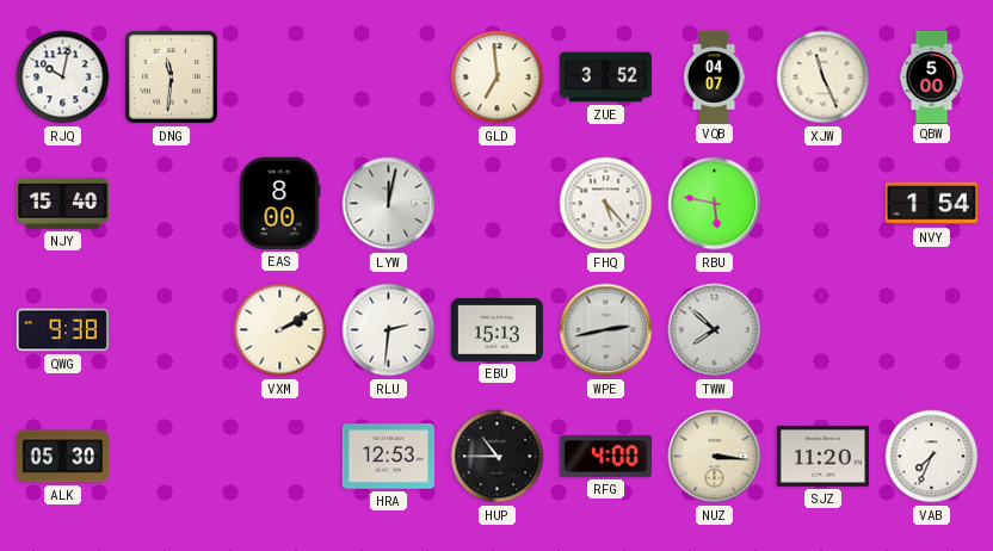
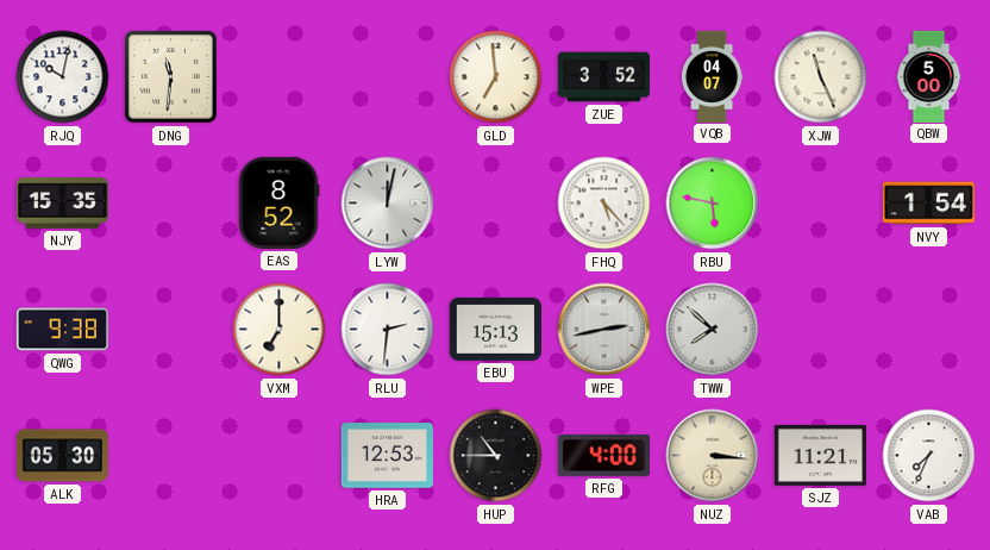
NJY: 15:40 -> 15:35
EAS: 8:00 -> 8:52
VXM: 2:10 -> 7:00
SJZ: 11:20 -> 11:21
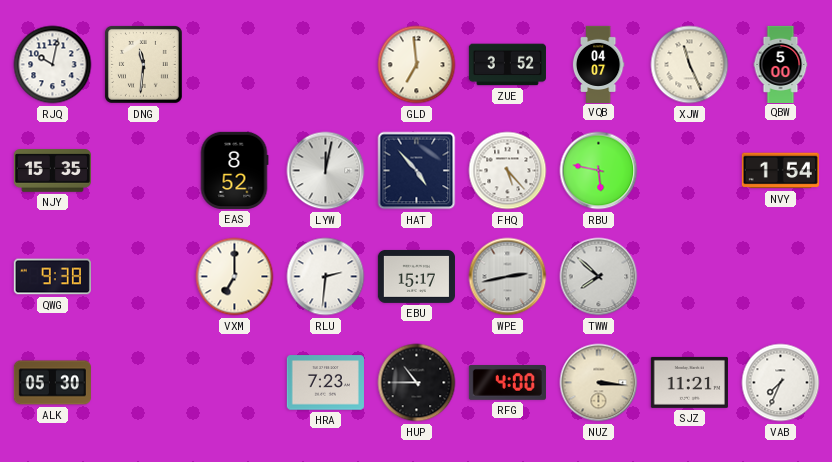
HAT: none -> 4:53
EBU: 15:13 -> 15:17
HRA: 12:53 -> 7:23
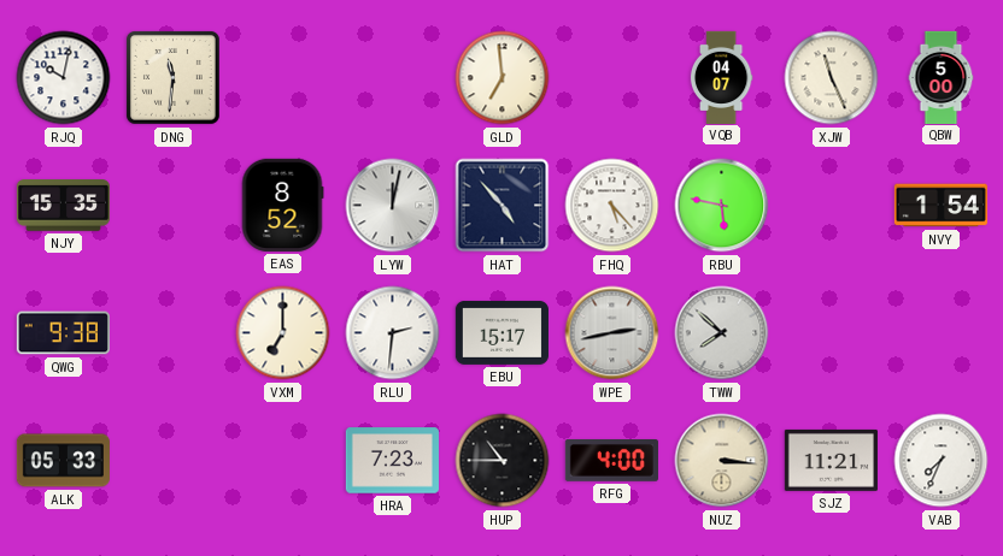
ZUE: 3:52 -> none
ALK: 05:30 -> 05:33
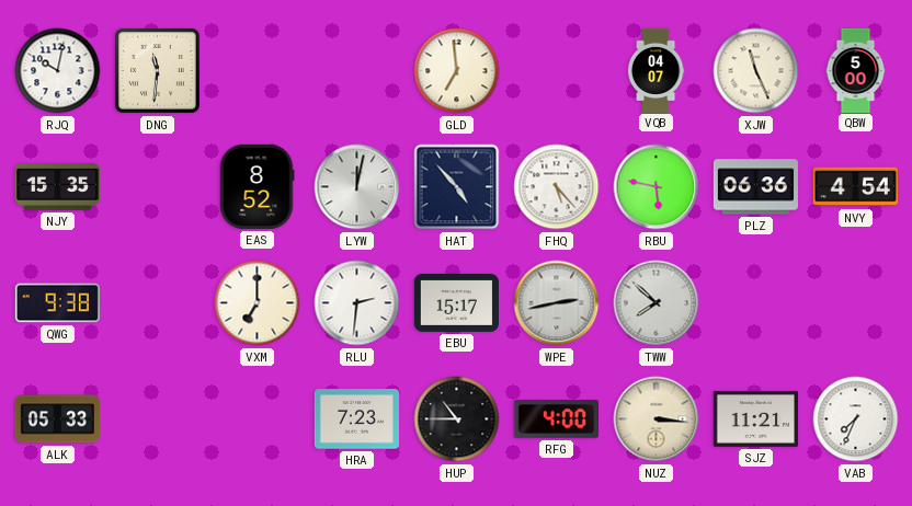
PLZ: none -> 06:36
NVY: 1:54 -> 4:54
